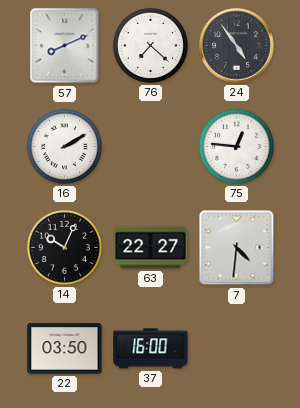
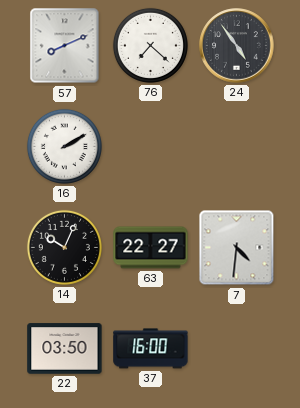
75: 12:46 -> none
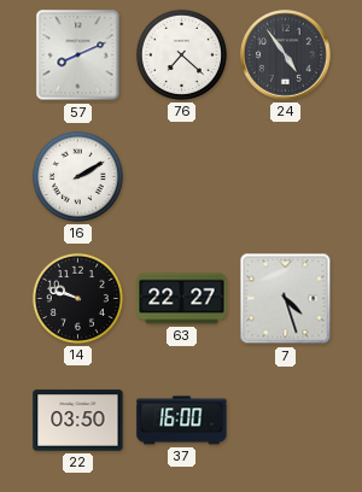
14: 10:04 -> 9:48
7: 4:31 -> 4:27
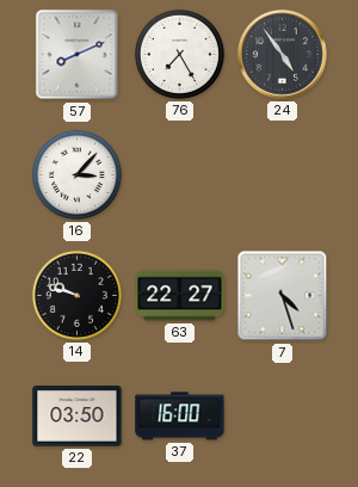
76: 7:22 -> 7:25
16: 2:10 -> 3:07
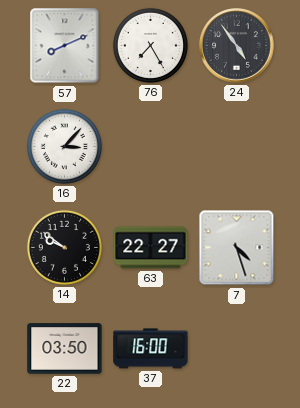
14: 9:48 -> 9:51
